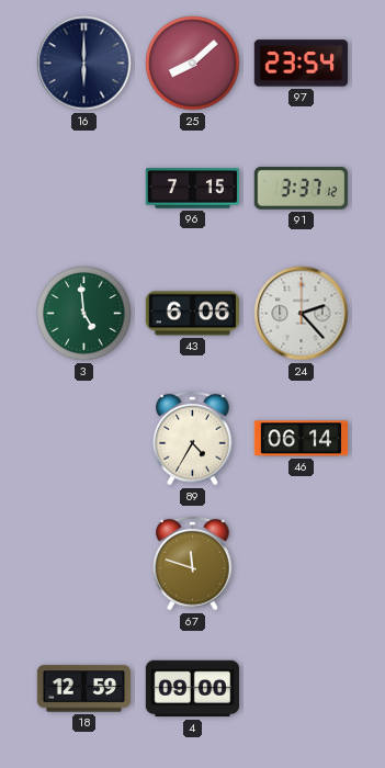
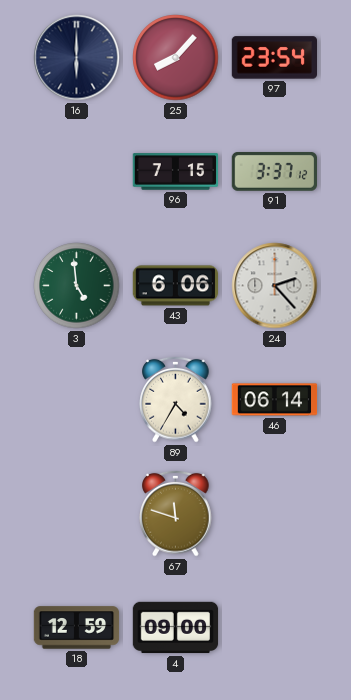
25: 8:08 -> 8:07
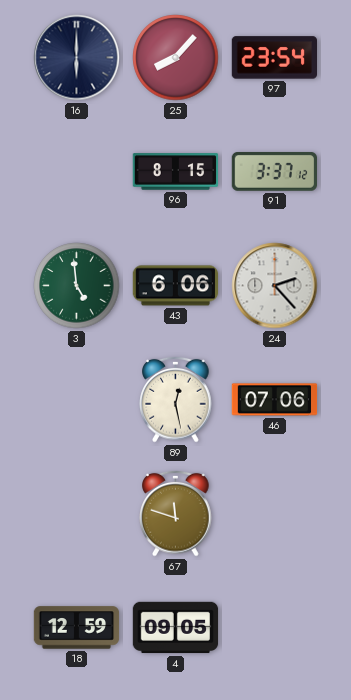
96: 7:15 -> 8:15
89: 4:35 -> 12:28
46: 06:14 -> 07:06
4: 09:00 -> 09:05
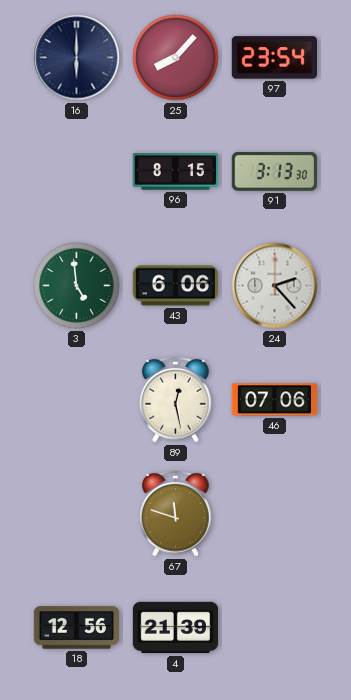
91: 3:37 -> 3:13
18: 12:59 -> 12:56
4: 09:05 -> 21:39
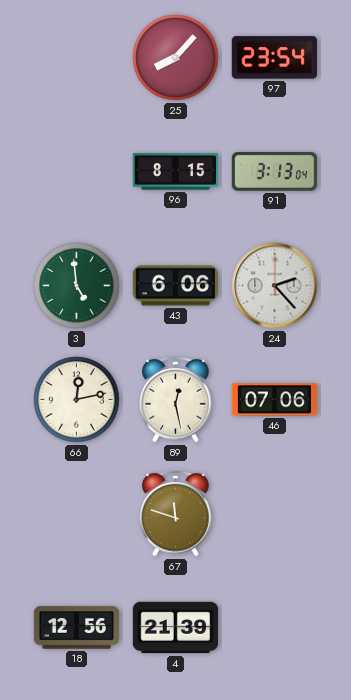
16: 6:00 -> none
91: 3:13:30 -> 3:13:04
66: none -> 12:13
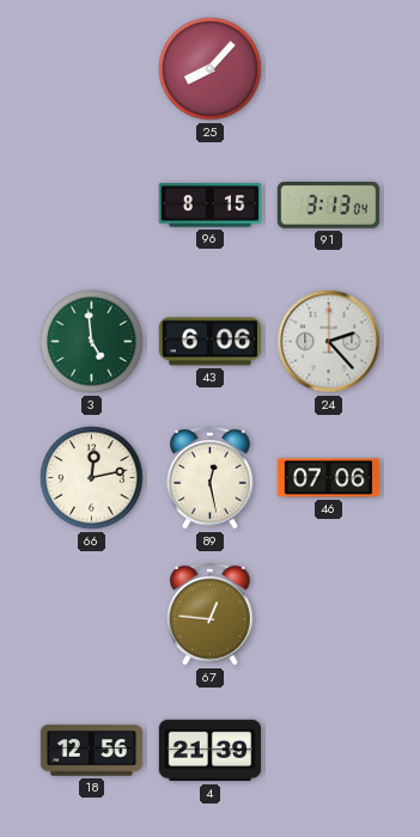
97: 23:54 -> none
67: 11:48 -> 12:46
